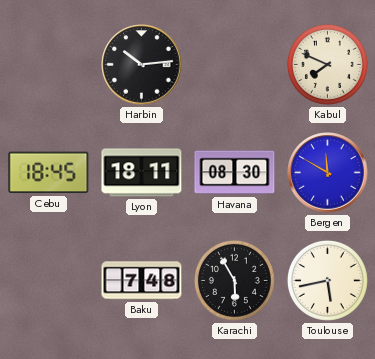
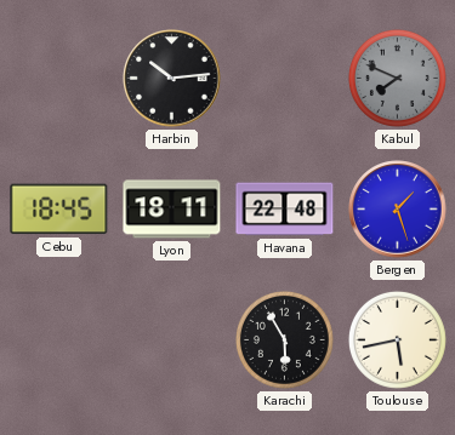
Kabul dial: cream -> grey
Havana: 08:30 -> 22:48
Bergen: 11:50 -> 1:27
Baku: 7:48 -> none
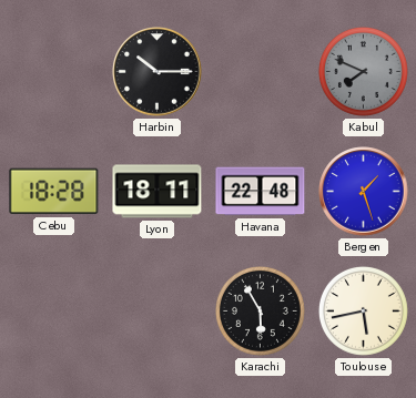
Harbin: 10:14 -> 10:15
Cebu: 18:45 -> 18:28
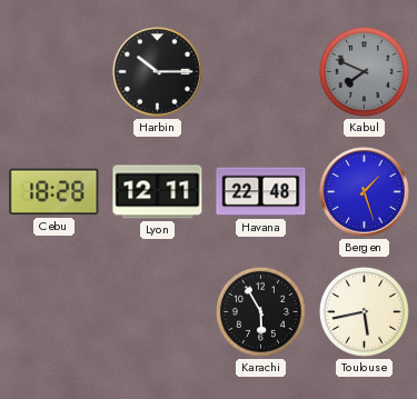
Lyon: 18:11 -> 12:11
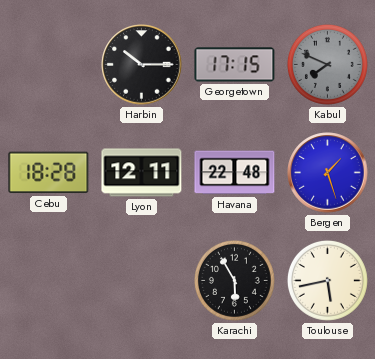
Georgetown: none -> 17:15
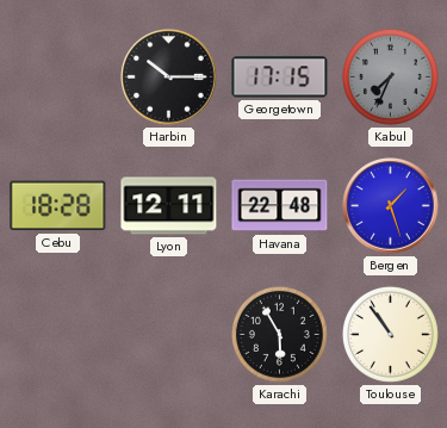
Kabul: 7:49 -> 7:34
Toulouse: 5:43 -> 10:54
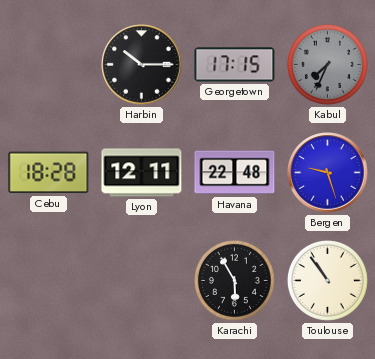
Bergen: 1:27 -> 9:27
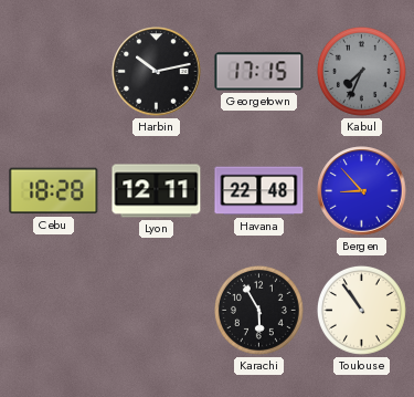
Harbin: 10:15 -> 10:13
Bergen: 9:27 -> 8:53
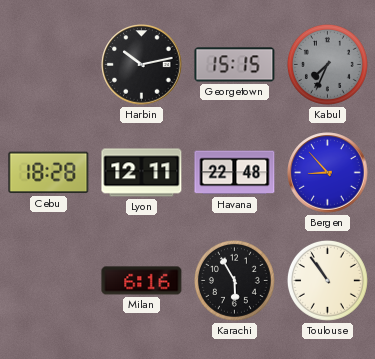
Georgetown: 17:15 -> 15:15
Milan: none -> 6:16
